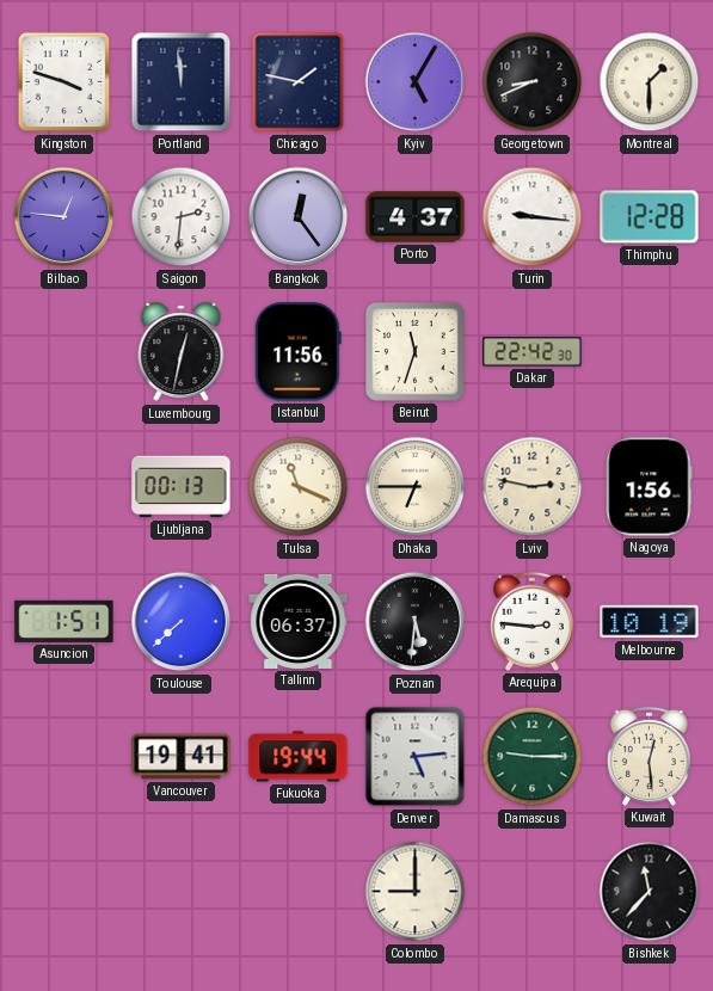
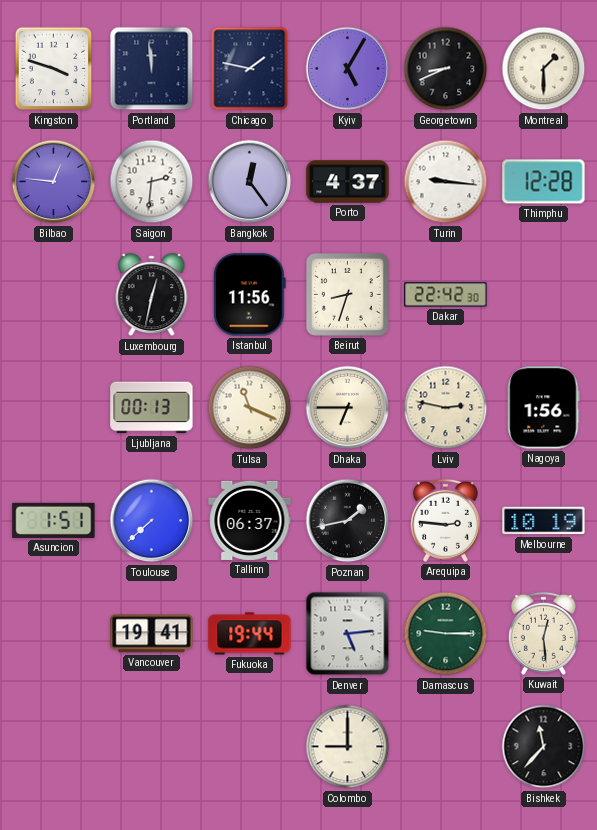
Beirut: 11:33 -> 8:33
Poznan: 5:31 -> 1:43
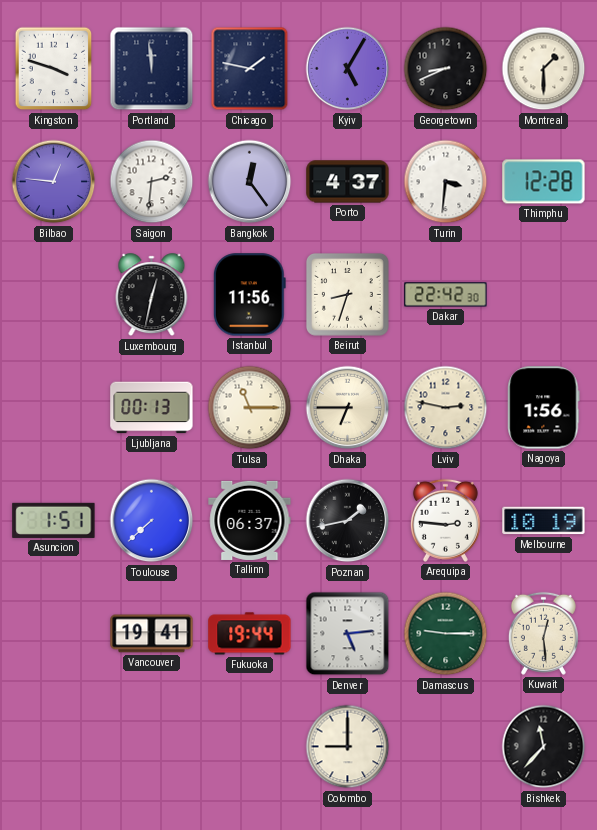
Turin: 9:16 -> 3:31
Tulsa: 11:19 -> 11:15
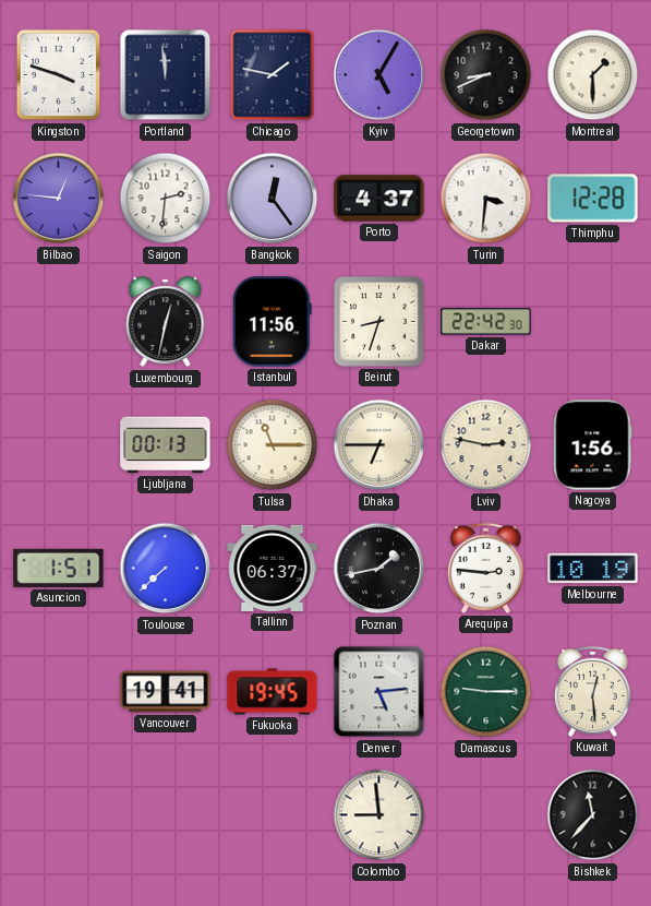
Fukuoka: 19:44 -> 19:45
Colombo: 9:00 -> 8:59
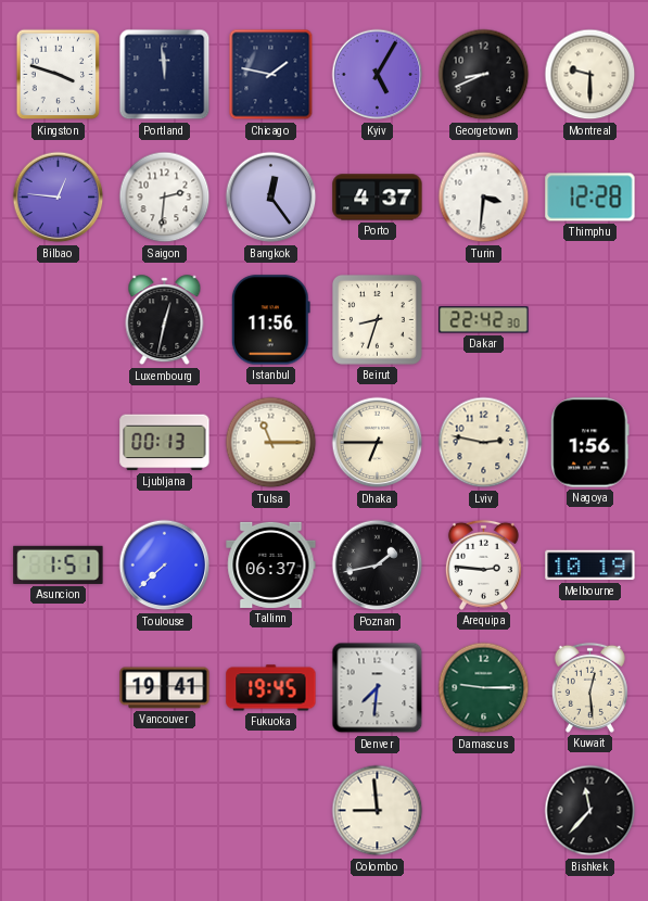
Montreal: 1:30 -> 9:30
Denver: 5:14 -> 7:31
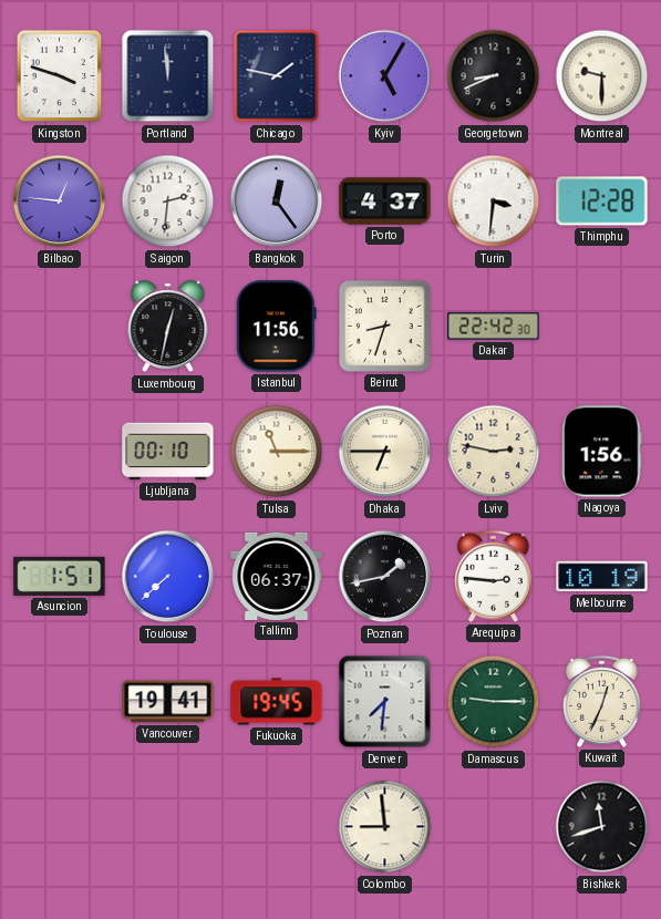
Ljubljana: 00:13 -> 00:10
Kuwait: 12:29 -> 12:34
Bishkek: 11:37 -> 11:42
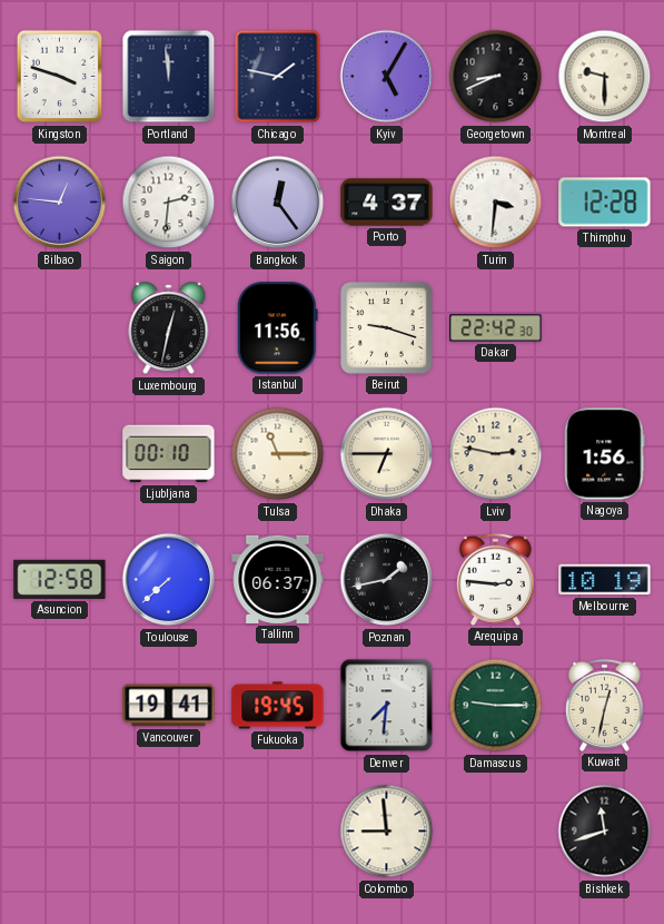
Beirut: 8:33 -> 9:18
Asuncion: 1:51 -> 12:58
Kuwait: 12:34 -> 12:32
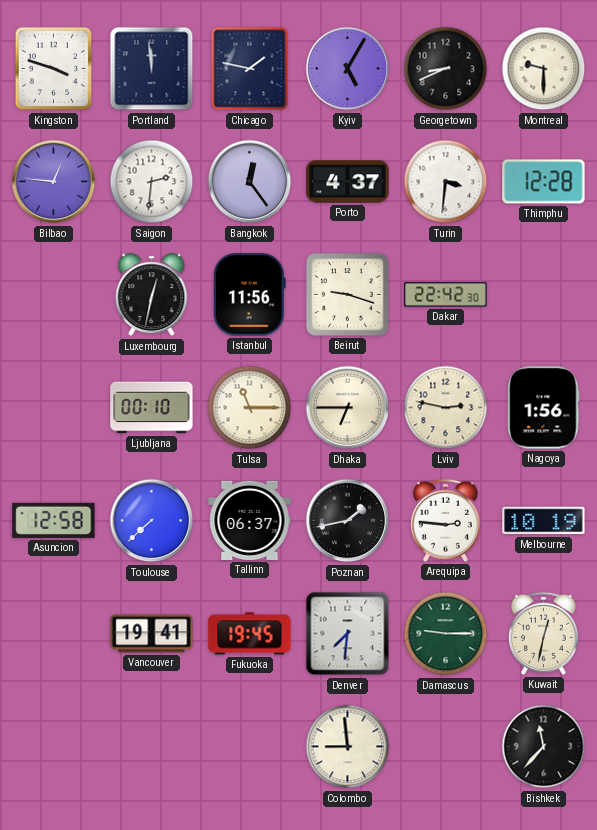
Bishkek: 11:42 -> 11:37
